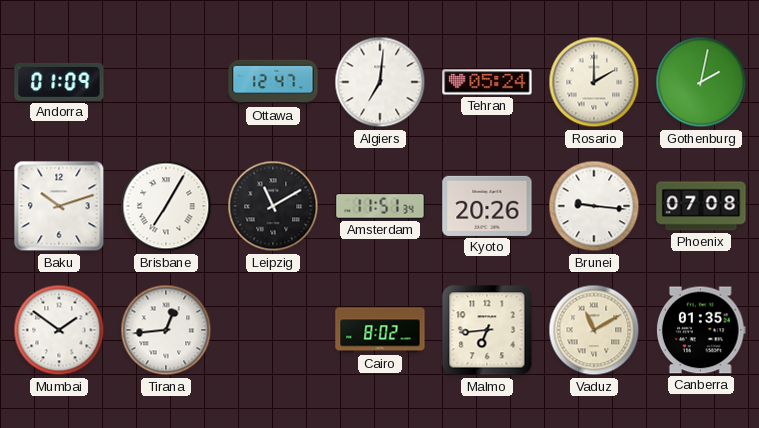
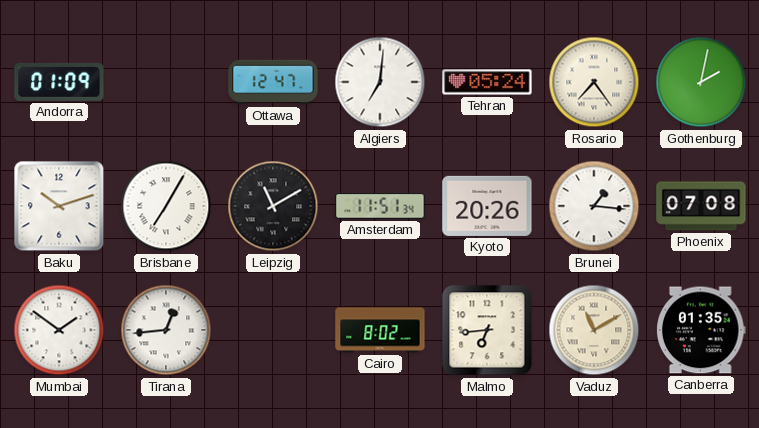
Rosario: 2:00 -> 7:24
Brunei: 9:16 -> 1:16
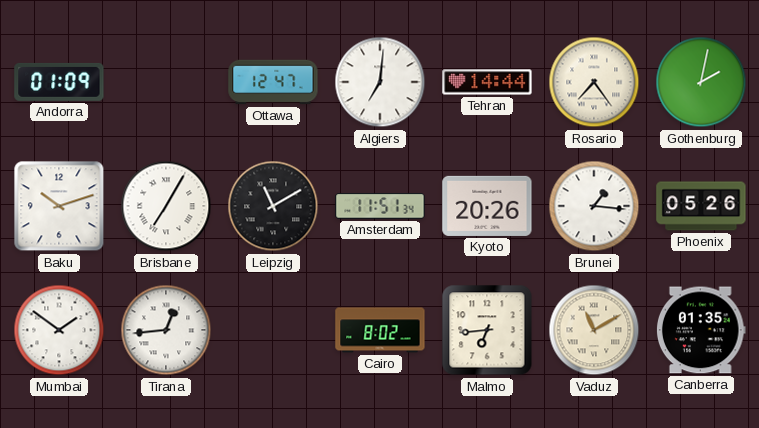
Tehran: 05:24 -> 14:44
Phoenix: 07:08 -> 05:26
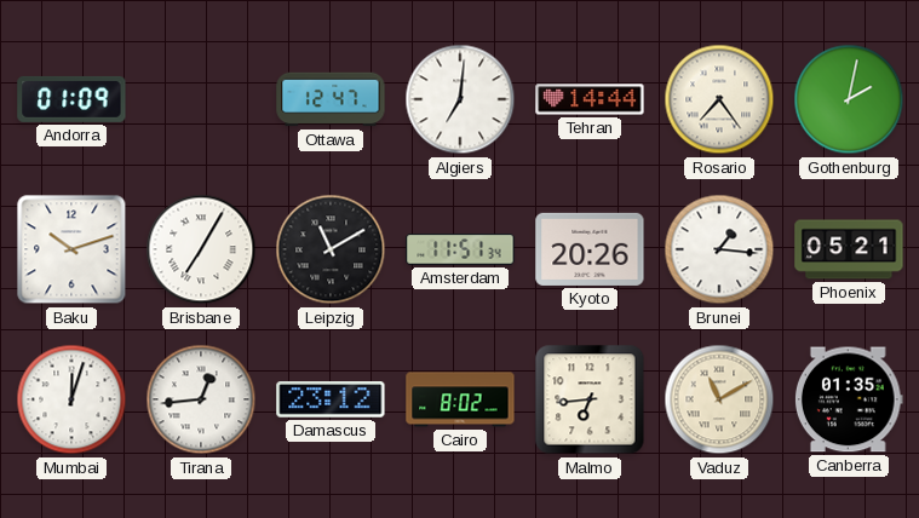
Phoenix: 05:26 -> 05:21
Mumbai: 1:51 -> 12:03
Damascus: none -> 23:12
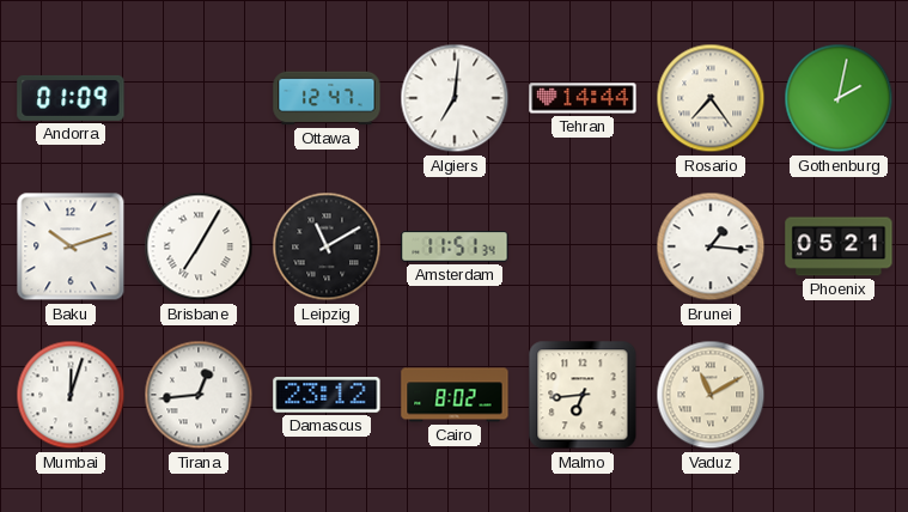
Kyoto: 20:26 -> none
Canberra: 01:35 -> none
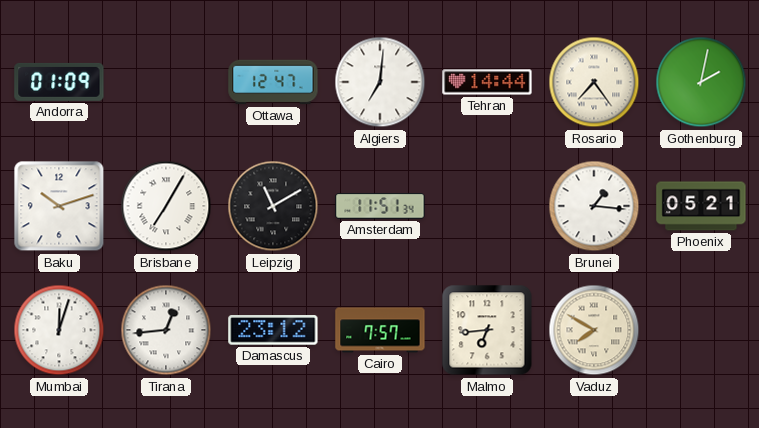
Cairo: 8:02 -> 7:57
Vaduz: 11:10 -> 7:50
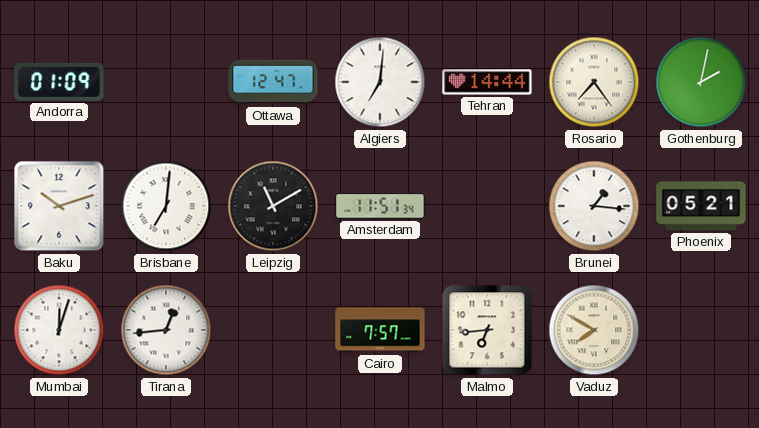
Brisbane: 7:05 -> 7:01
Damascus: 23:12 -> none
